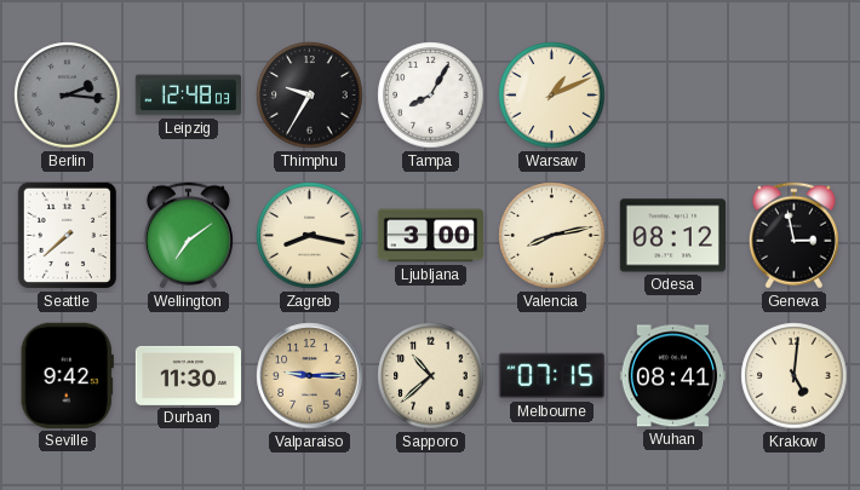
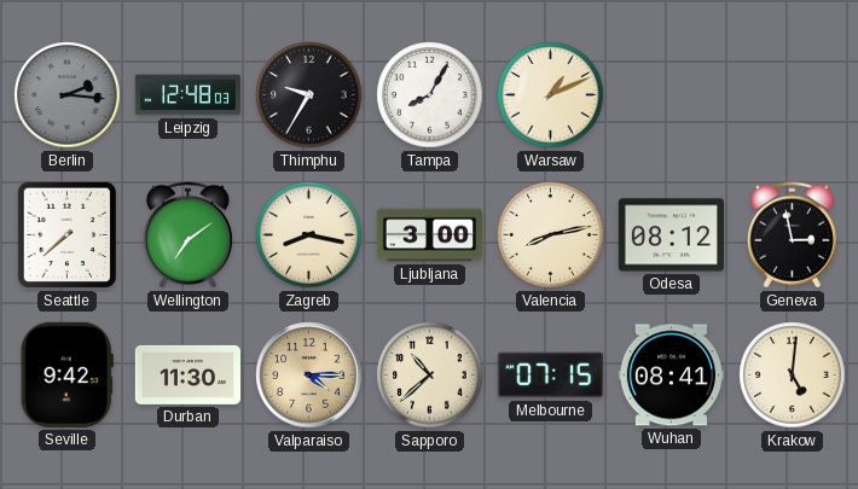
Valparaiso: 9:15 -> 4:15
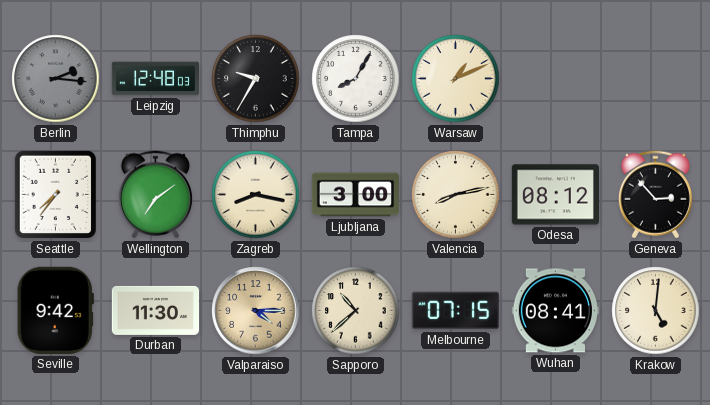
Seattle: 7:38 -> 7:36
Geneva: 2:58 -> 2:53
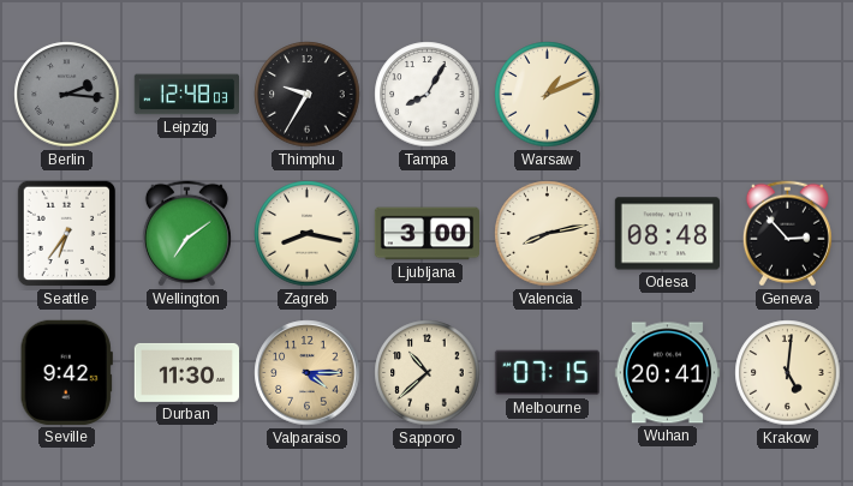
Seattle: 7:36 -> 6:36
Odesa: 08:12 -> 08:48
Wuhan: 08:41 -> 20:41
